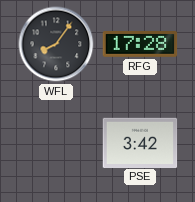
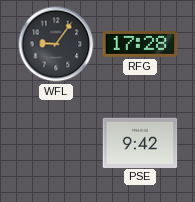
WFL: 8:06 -> 9:06
PSE: 3:42 -> 9:42
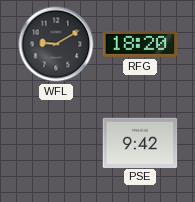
WFL: 9:06 -> 9:10
RFG: 17:28 -> 18:20
